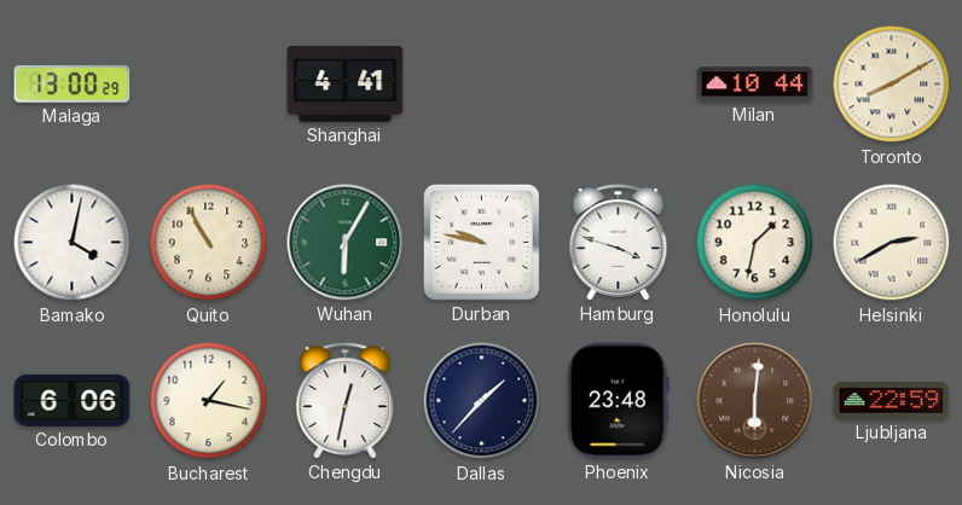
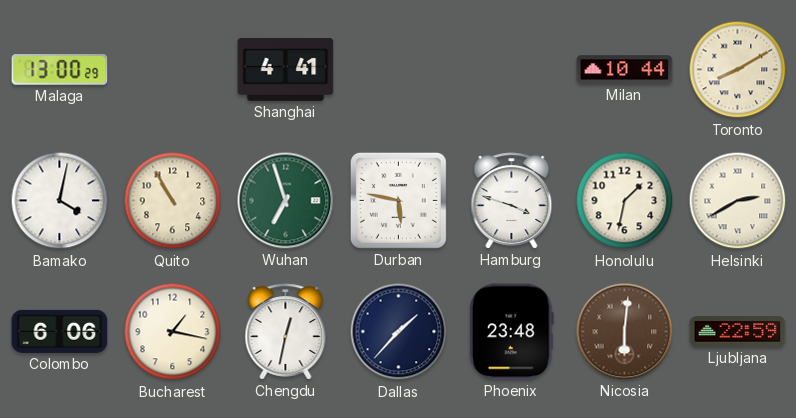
Wuhan: 6:05 -> 6:57
Durban: 9:47 -> 5:47
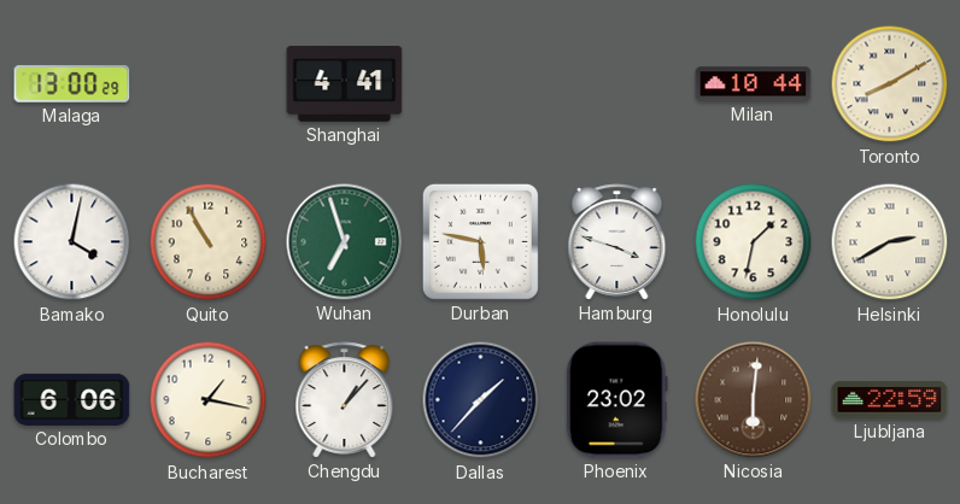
Chengdu: 12:32 -> 1:07
Phoenix: 23:48 -> 23:02
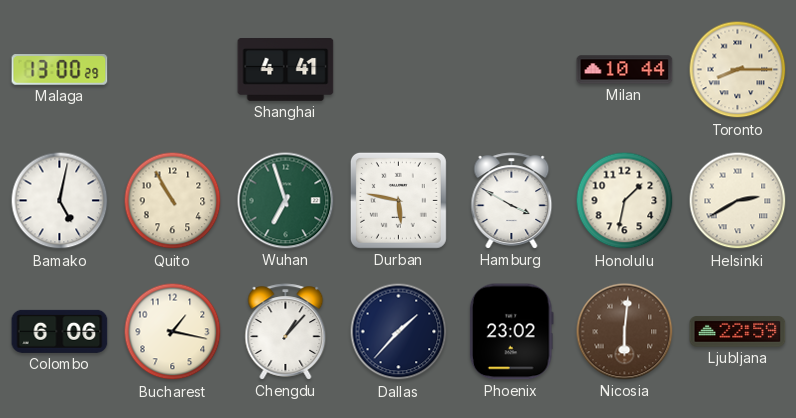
Toronto: 8:10 -> 8:15
Bamako: 4:02 -> 5:02
Hamburg: 3:48 -> 3:50
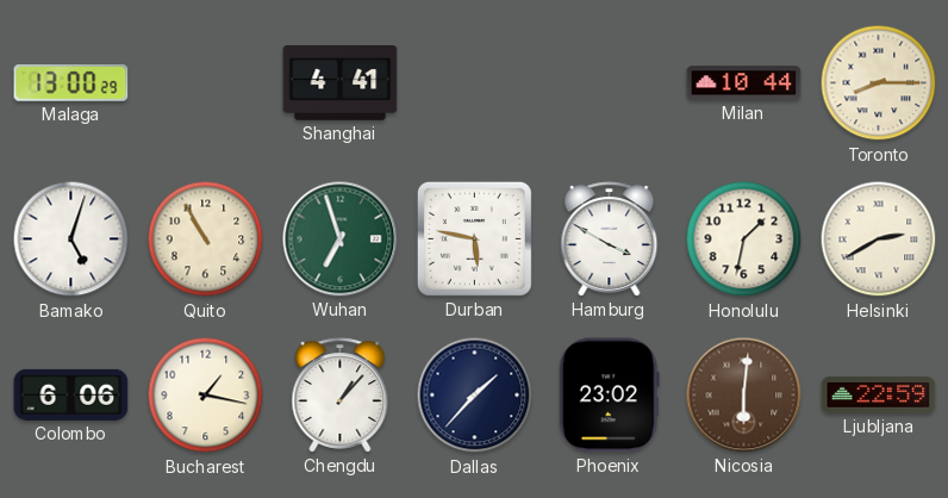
Bamako: 5:02 -> 5:03
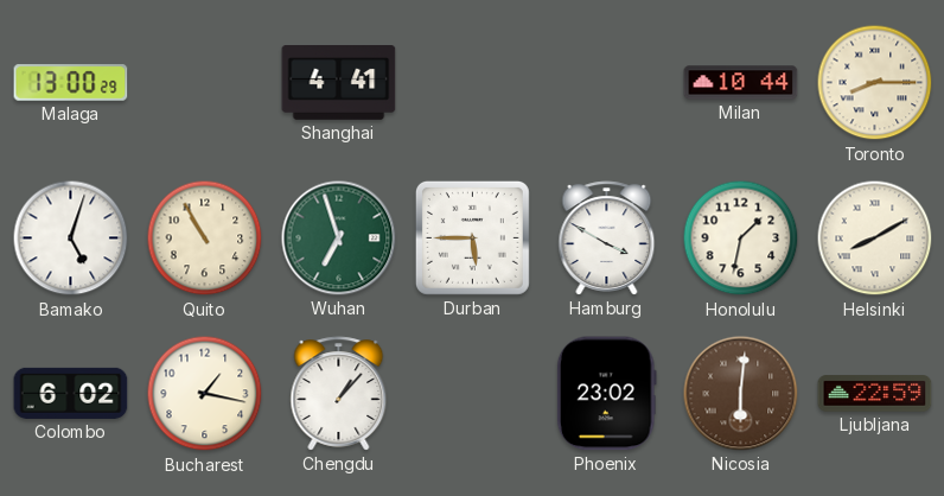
Durban: 5:47 -> 5:45
Helsinki: 2:40 -> 8:10
Colombo: 6:06 -> 6:02
Dallas: 1:37 -> none
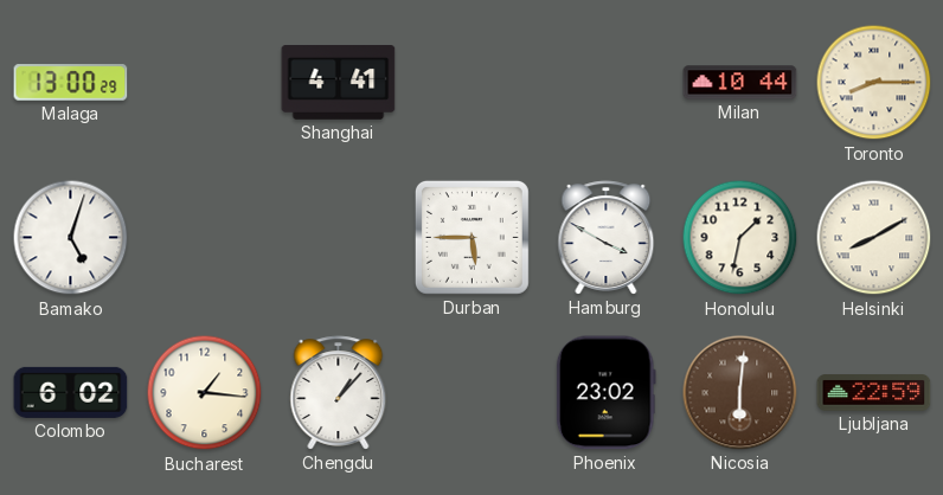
Quito: 10:55 -> none
Wuhan: 6:57 -> none
Bucharest: 1:17 -> 1:16
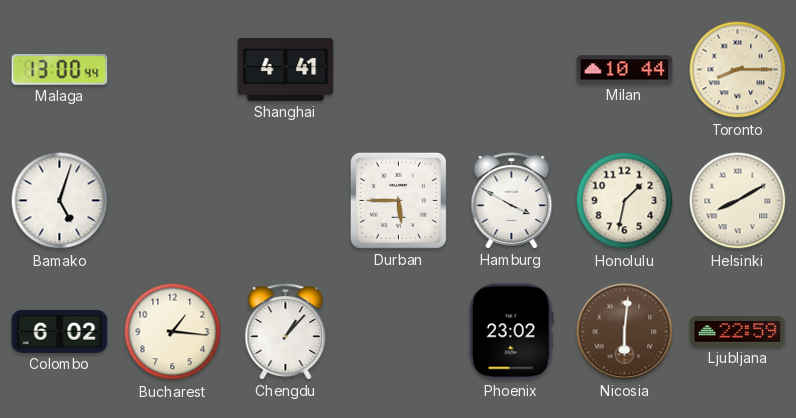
Malaga: 13:00:29 -> 13:00:44
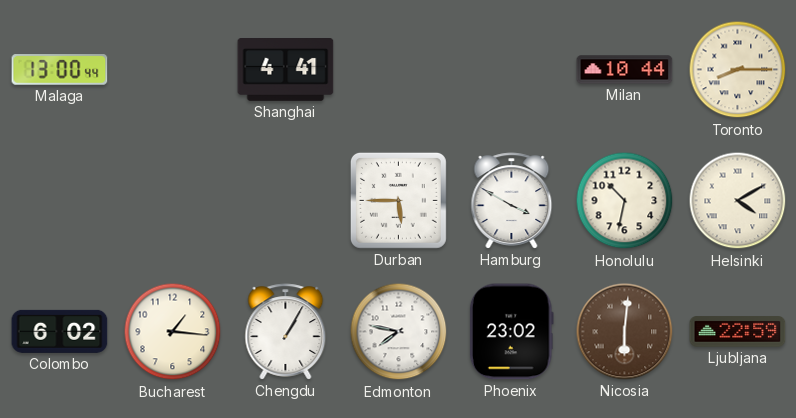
Bamako: 5:03 -> none
Honolulu: 1:32 -> 10:32
Helsinki: 8:10 -> 4:10
Chengdu: 1:07 -> 1:05
Edmonton: none -> 7:47
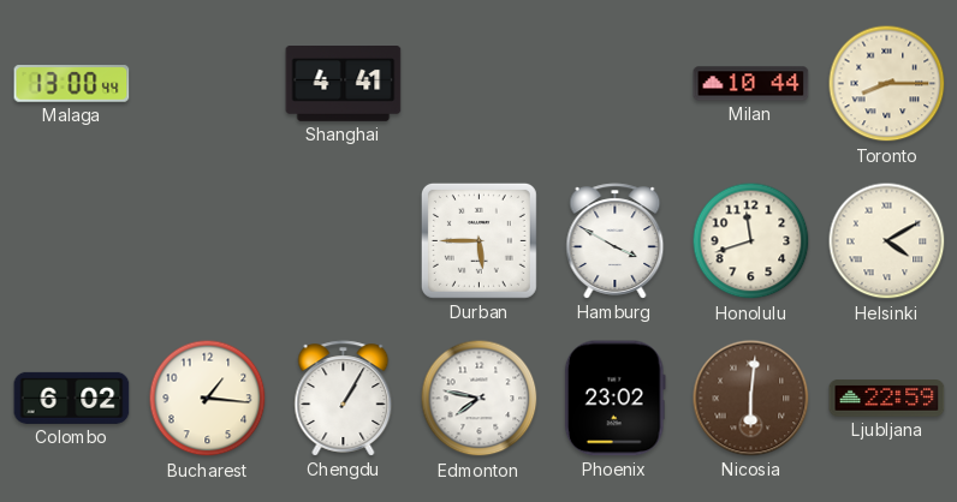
Honolulu: 10:32 -> 11:42
